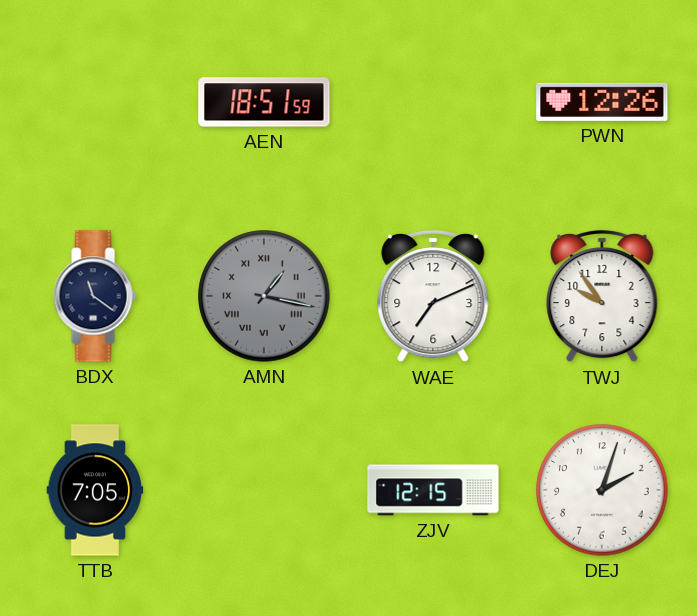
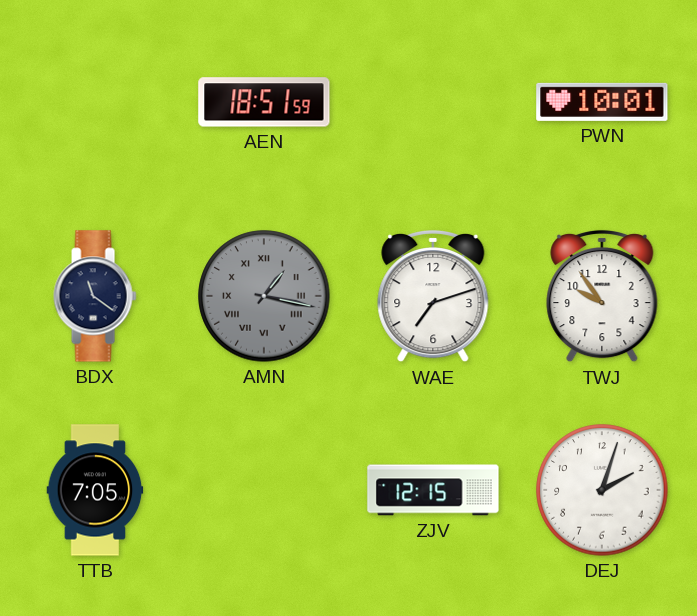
PWN: 12:26 -> 10:01
WAE: 7:11 -> 7:12
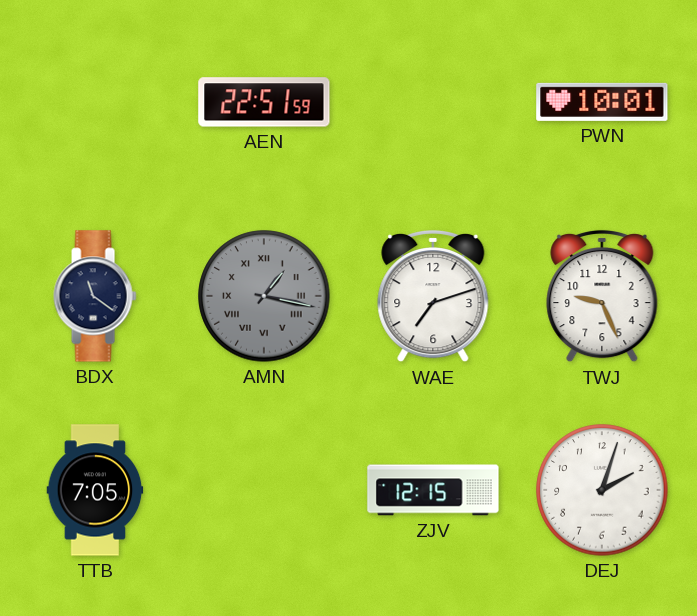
AEN: 18:51 -> 22:51
TWJ: 9:54 -> 9:26
